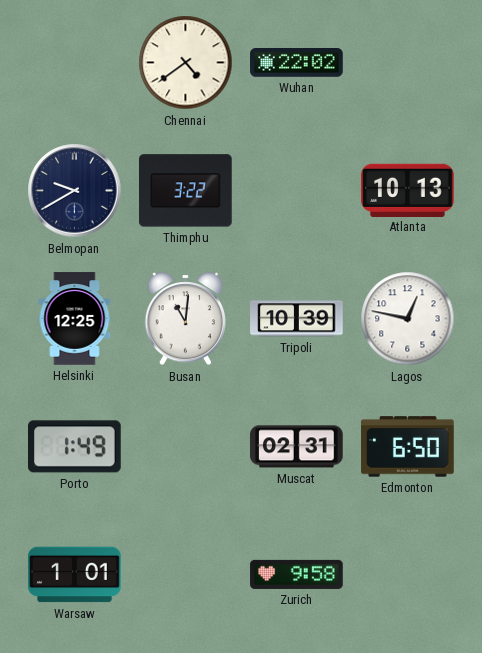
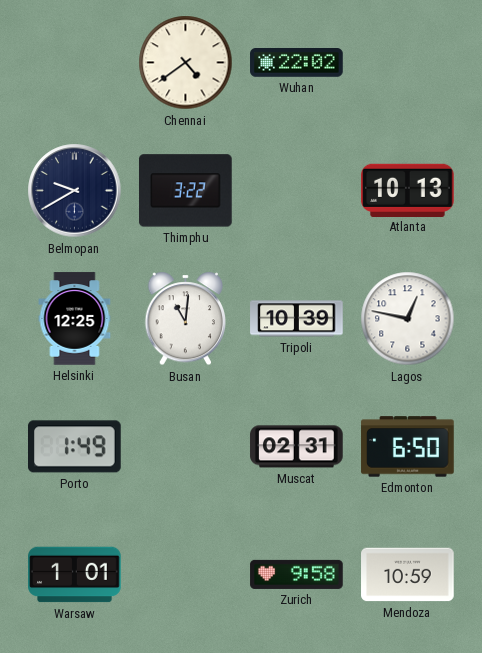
Mendoza: none -> 10:59
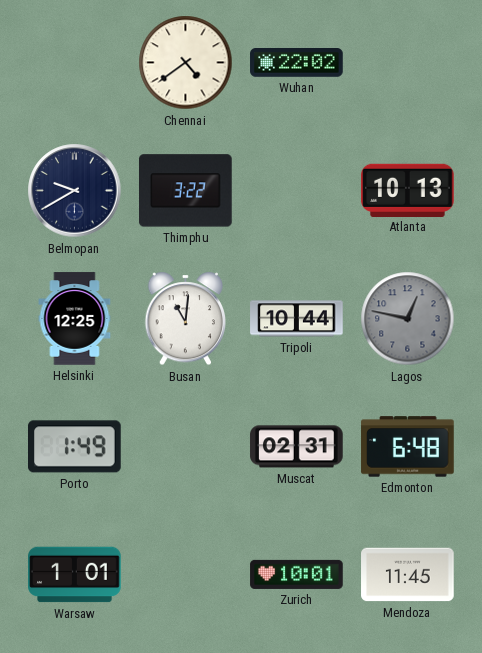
Tripoli: 10:39 -> 10:44
Lagos dial: white -> grey
Edmonton: 6:50 -> 6:48
Zurich: 9:58 -> 10:01
Mendoza: 10:59 -> 11:45
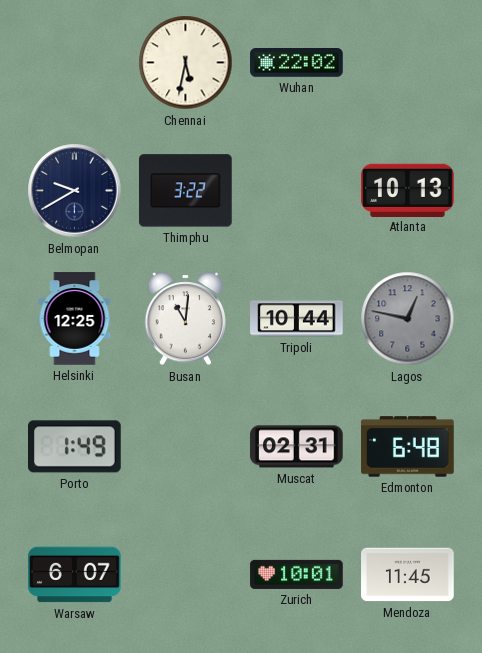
Chennai: 4:39 -> 5:32
Warsaw: 1:01 -> 6:07
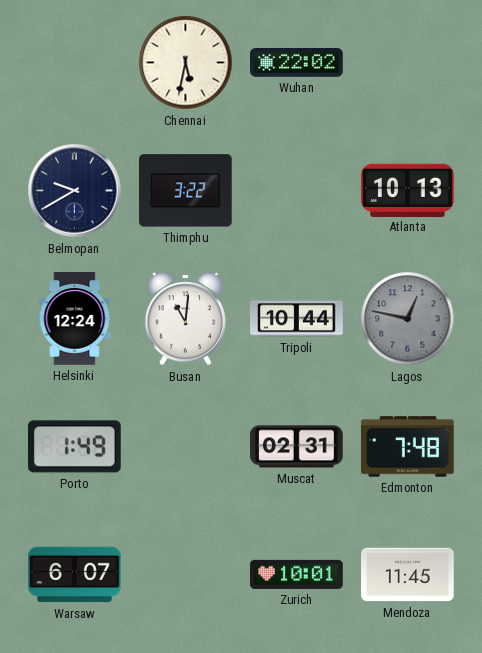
Helsinki: 12:25 -> 12:24
Edmonton: 6:48 -> 7:48
